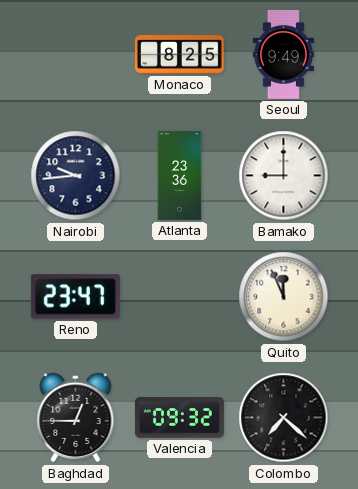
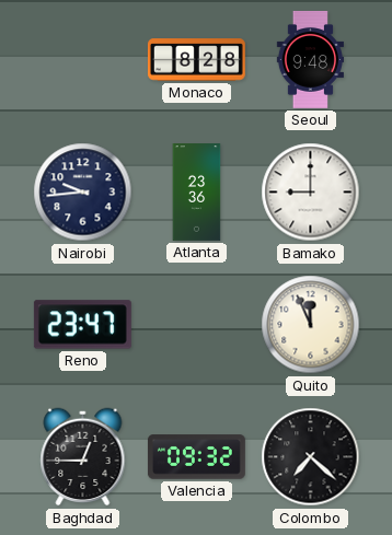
Monaco: 8:25 -> 8:28
Seoul: 9:49 -> 9:48
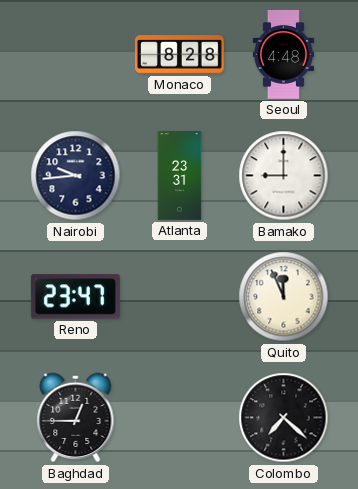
Seoul: 9:48 -> 4:48
Atlanta: 23:36 -> 23:31
Valencia: 09:32 -> none
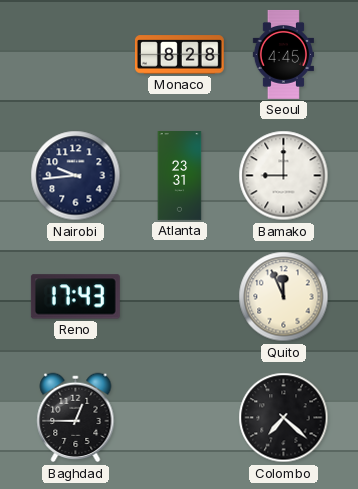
Seoul: 4:48 -> 4:45
Reno: 23:47 -> 17:43
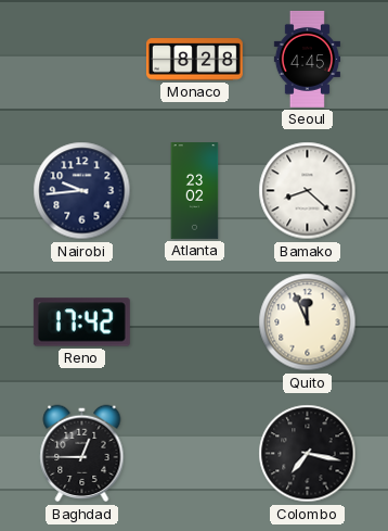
Atlanta: 23:31 -> 23:02
Bamako: 9:00 -> 8:22
Reno: 17:43 -> 17:42
Colombo: 7:22 -> 7:17
